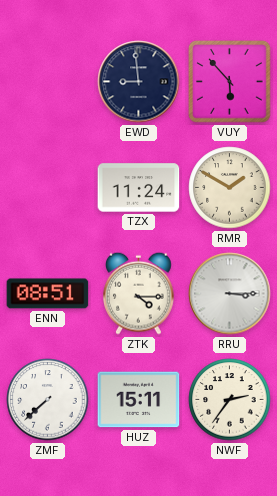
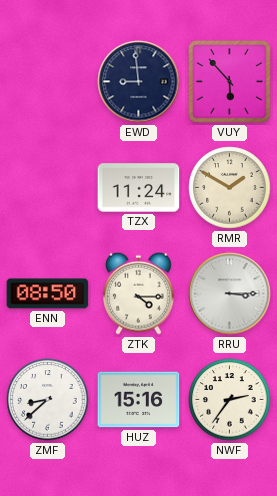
ENN: 08:51 -> 08:50
ZMF: 7:38 -> 8:38
HUZ: 15:11 -> 15:16
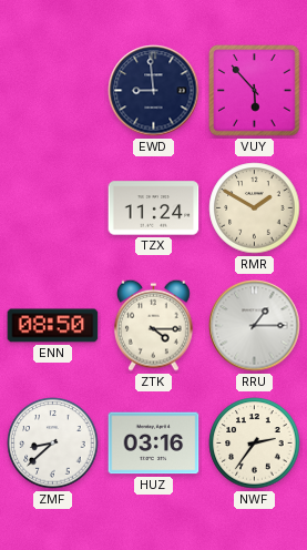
RRU: 3:15 -> 1:15
HUZ: 15:16 -> 03:16
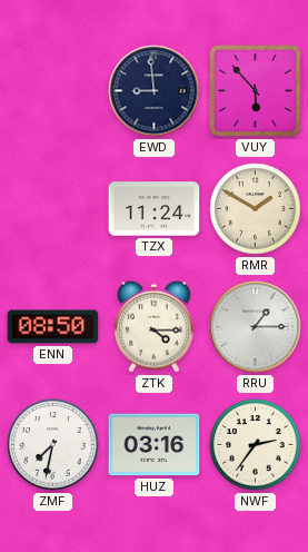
ZMF: 8:38 -> 7:32
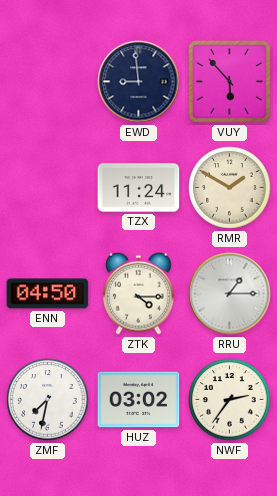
ENN: 08:50 -> 04:50
HUZ: 03:16 -> 03:02
